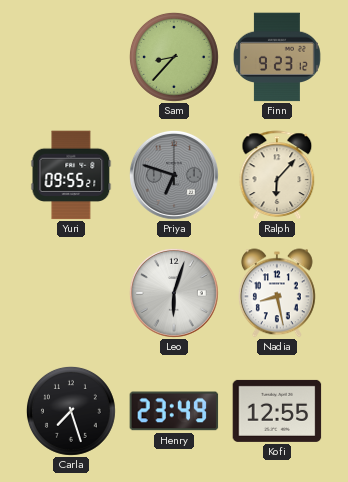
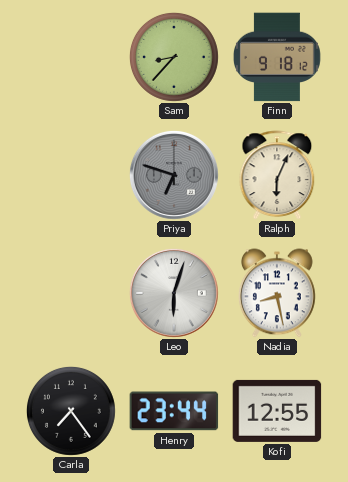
Finn: 9:23 -> 9:18
Yuri: 09:55 -> none
Ralph: 6:07 -> 6:04
Carla: 7:27 -> 7:24
Henry: 23:49 -> 23:44
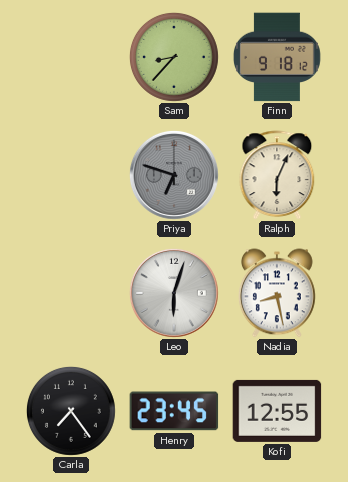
Henry: 23:44 -> 23:45
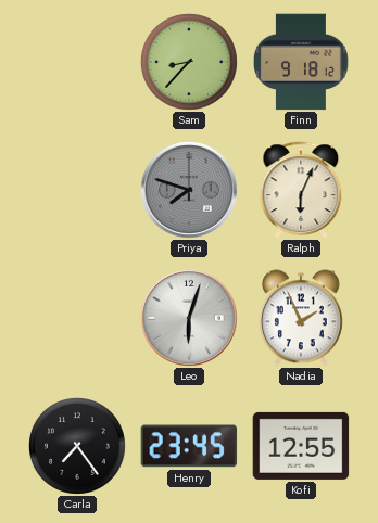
Priya: 6:48 -> 7:48
Nadia: 8:28 -> 1:56
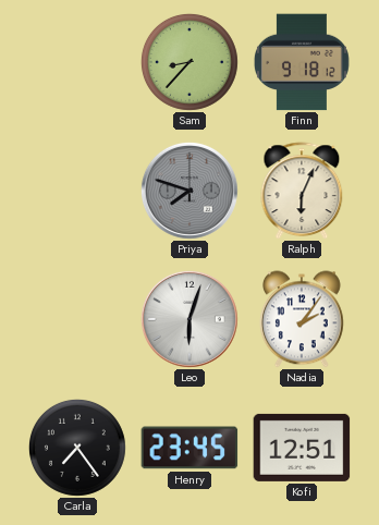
Nadia: 1:56 -> 2:06
Kofi: 12:55 -> 12:51
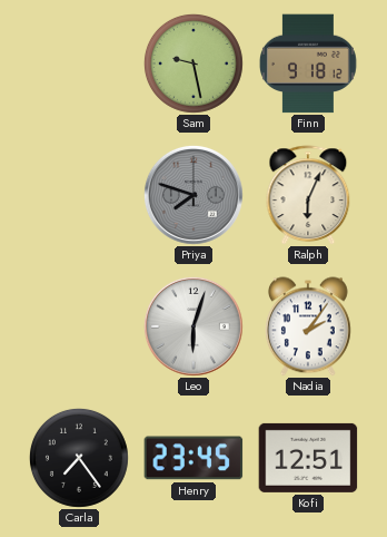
Sam: 8:37 -> 9:28
